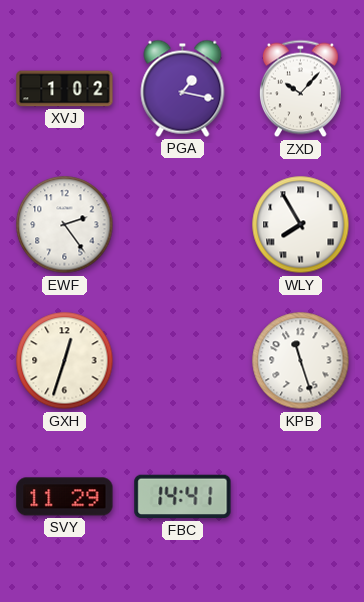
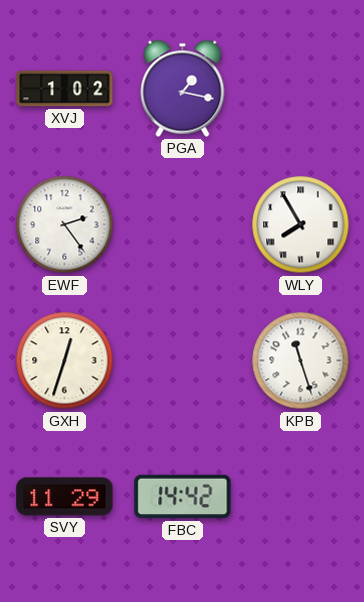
ZXD: 10:07 -> none
FBC: 14:41 -> 14:42
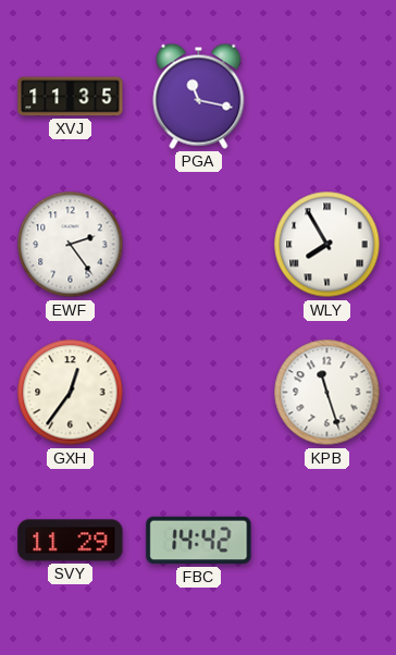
XVJ: 1:02 -> 11:35
PGA: 1:17 -> 11:17
GXH: 12:33 -> 12:36
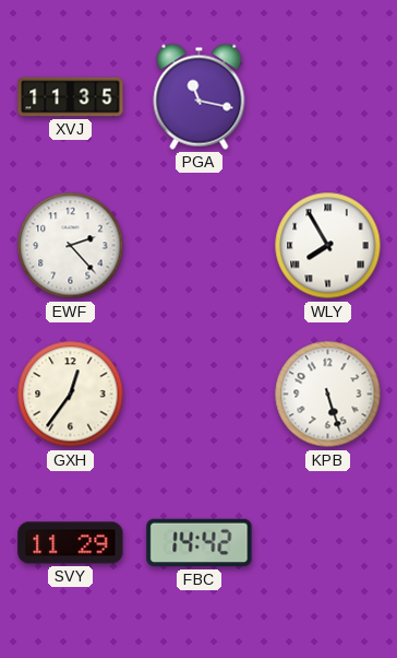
EWF: 2:24 -> 2:23
KPB: 11:27 -> 5:27
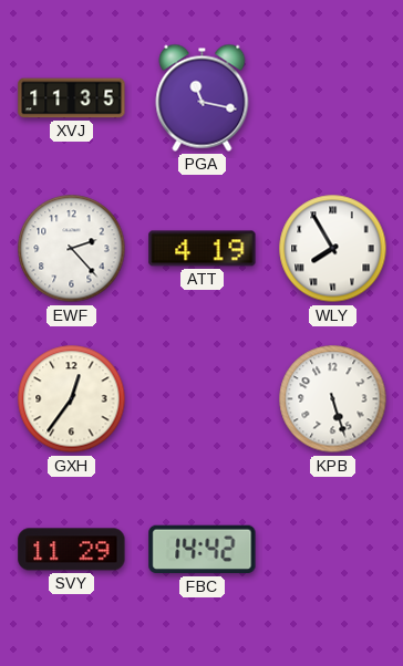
ATT: none -> 4:19
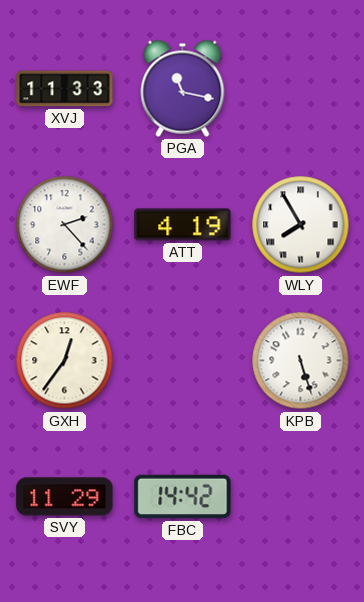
XVJ: 11:35 -> 11:33
